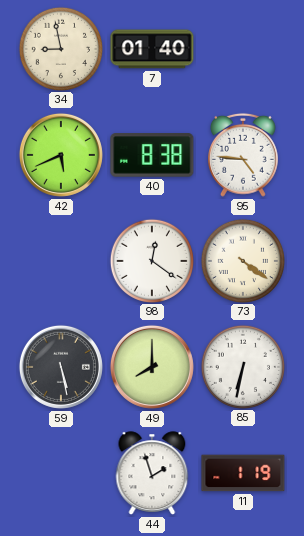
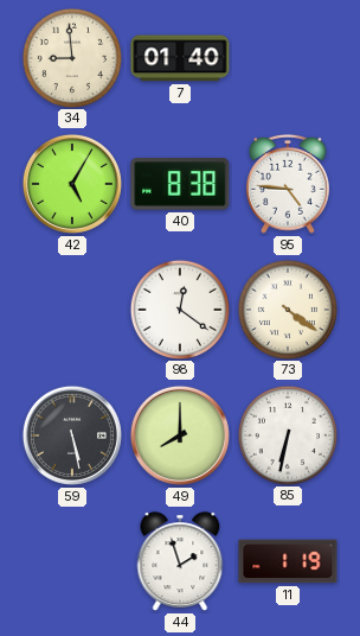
34: 8:58 -> 8:59
42: 5:41 -> 5:05
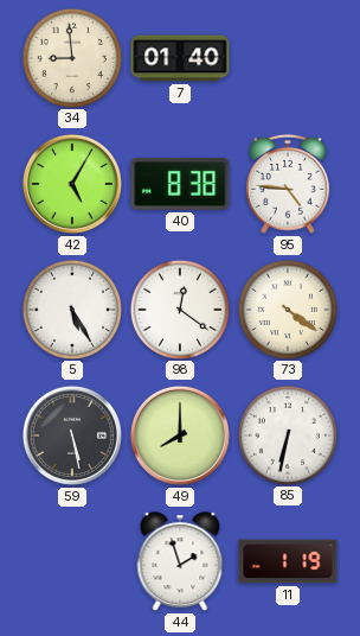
5: none -> 5:25
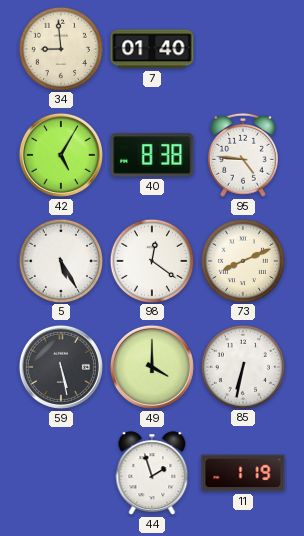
73: 4:21 -> 8:11
49: 8:00 -> 4:00
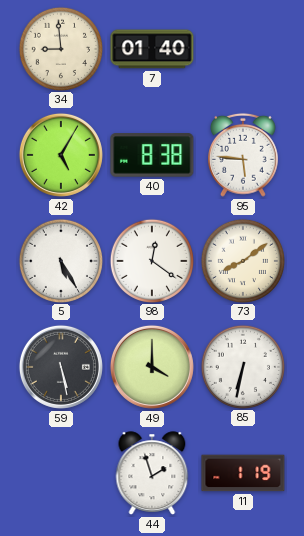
95: 4:46 -> 5:46
73: 8:11 -> 8:09
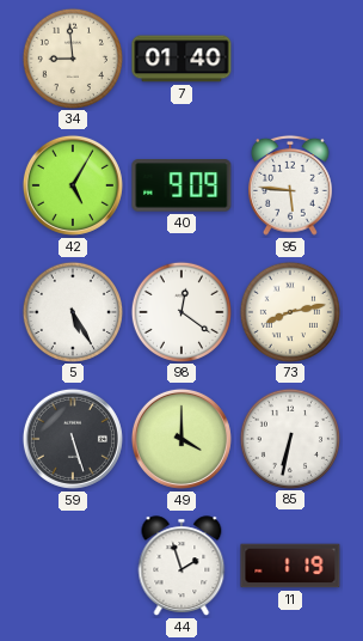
40: 8:38 -> 9:09
73: 8:09 -> 8:13
59: 5:28 -> 5:27
